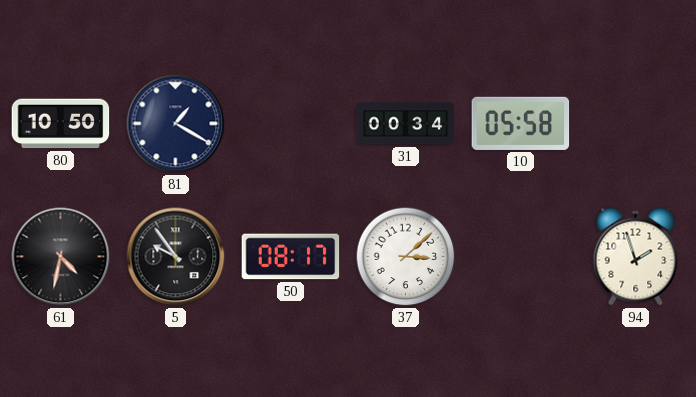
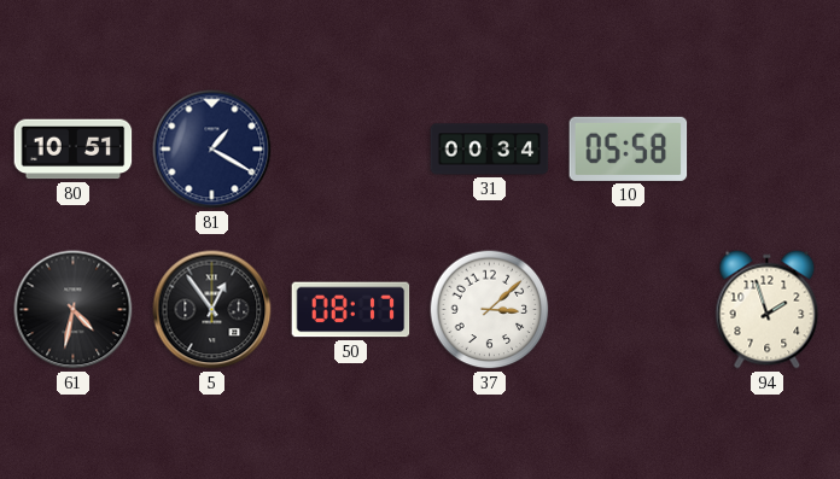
80: 10:50 -> 10:51
5: 9:54 -> 12:54
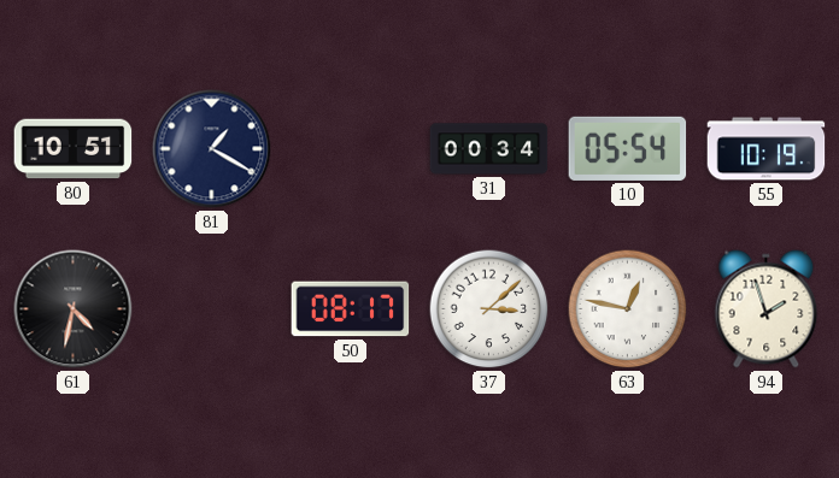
10: 05:58 -> 05:54
55: none -> 10:19
5: 12:54 -> none
63: none -> 12:47
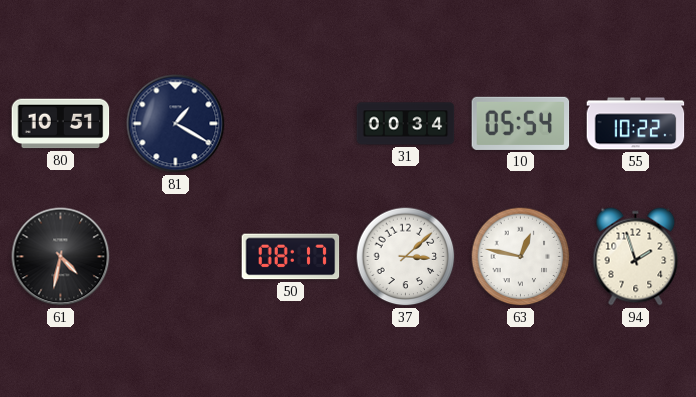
55: 10:19 -> 10:22
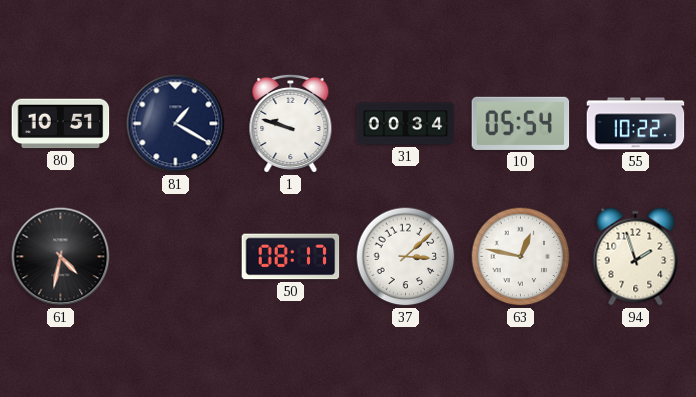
1: none -> 9:48
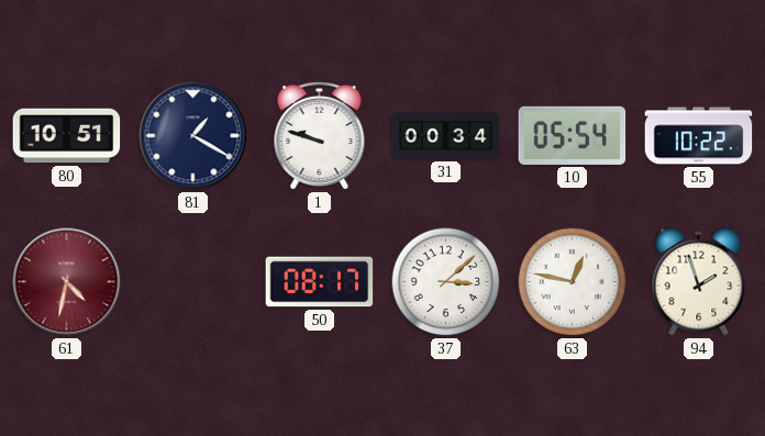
61 dial: black -> burgundy
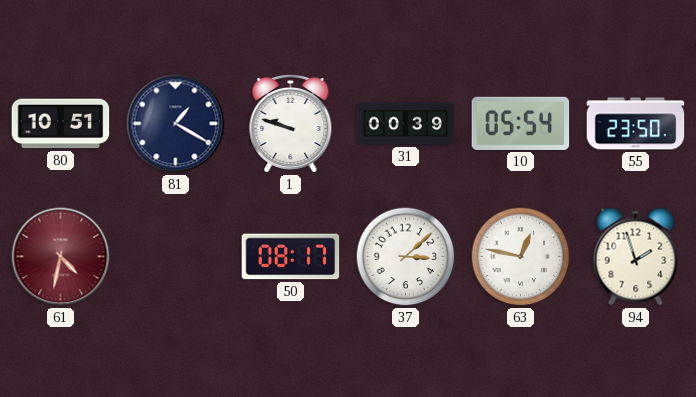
31: 00:34 -> 00:39
55: 10:22 -> 23:50
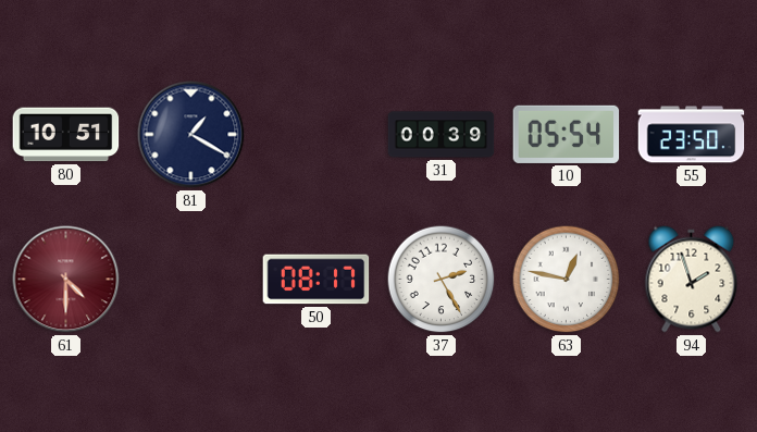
1: 9:48 -> none
61: 4:32 -> 4:30
37: 3:08 -> 2:25
